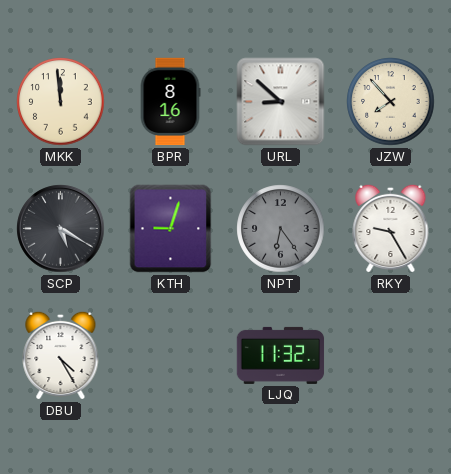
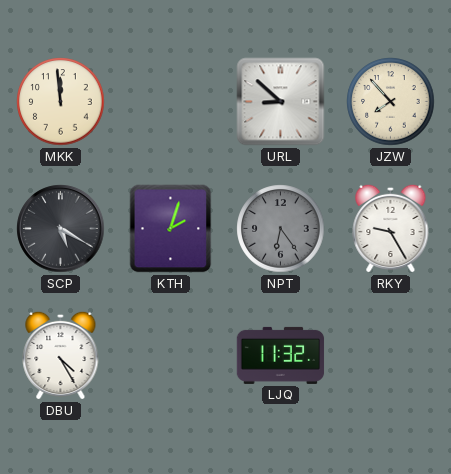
BPR: 8:16 -> none
KTH: 9:03 -> 2:03
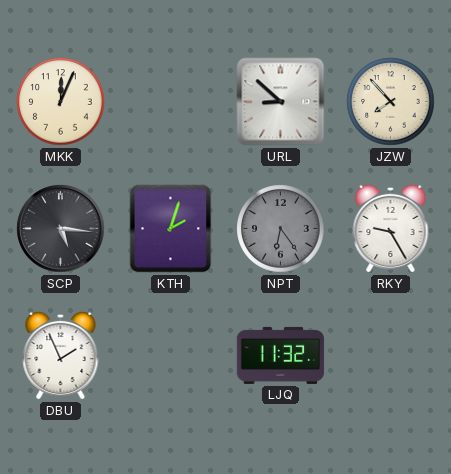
MKK: 11:59 -> 12:04
SCP: 5:20 -> 5:16
DBU: 4:25 -> 1:56
